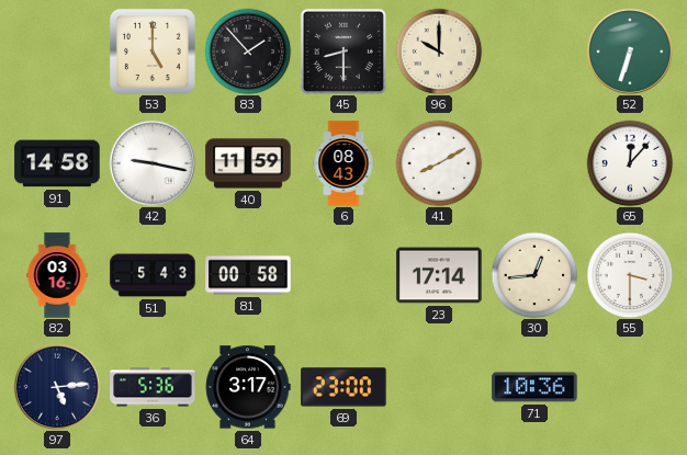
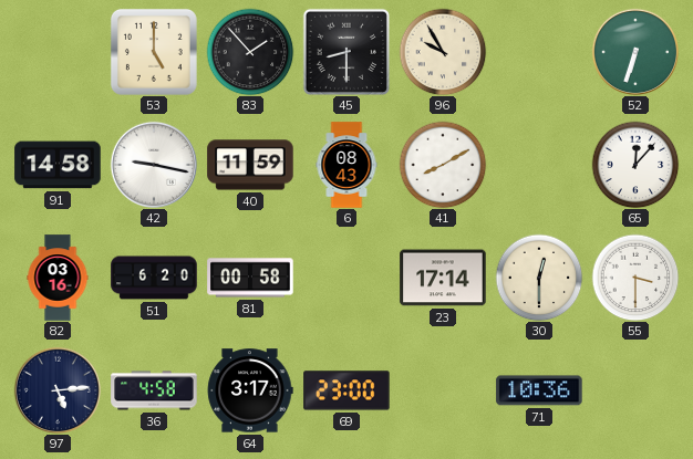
96: 10:00 -> 9:55
51: 5:43 -> 6:20
30: 12:44 -> 12:30
36: 5:36 -> 4:58
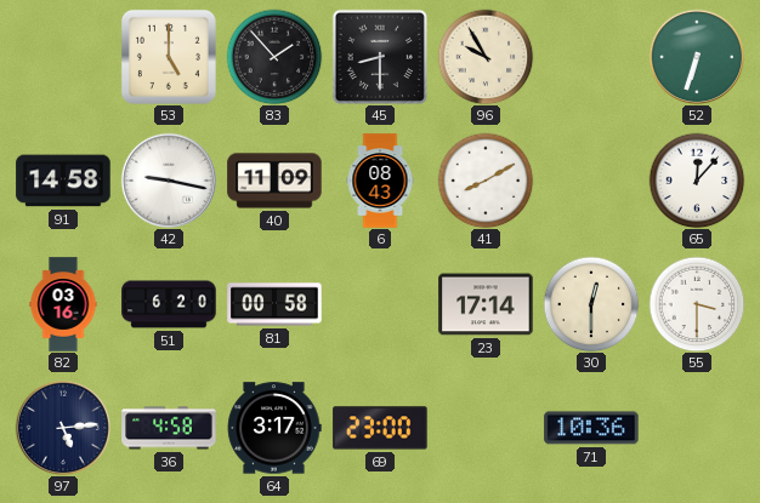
40: 11:59 -> 11:09
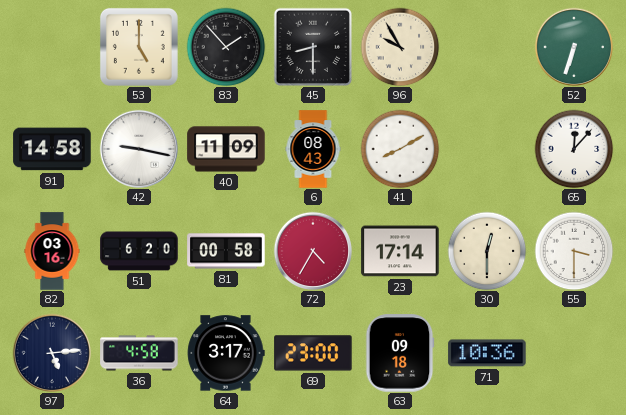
72: none -> 4:35
63: none -> 09:18
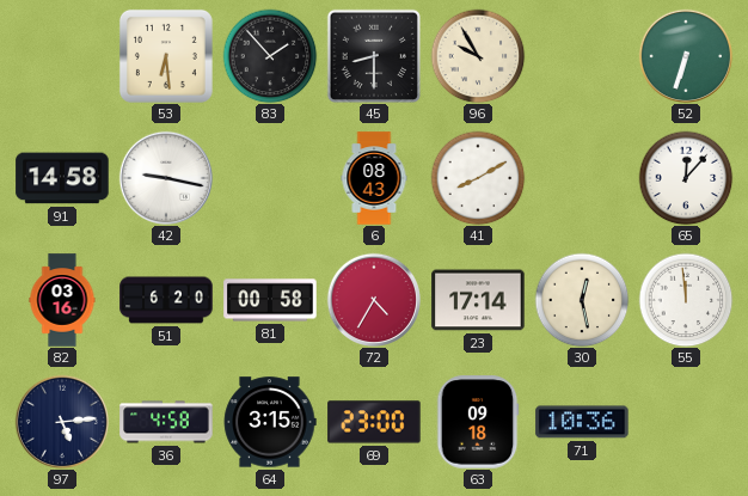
53: 5:00 -> 6:29
40: 11:09 -> none
30: 12:30 -> 12:28
55: 3:30 -> 11:59
64: 3:17 -> 3:15
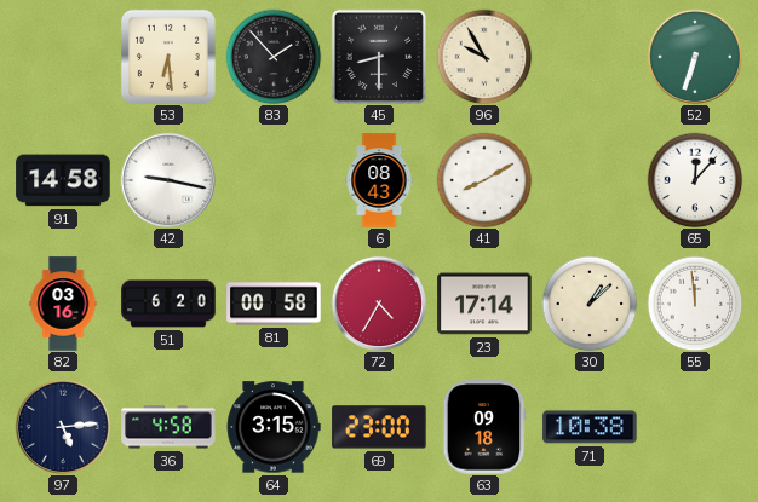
30: 12:28 -> 1:08
71: 10:36 -> 10:38
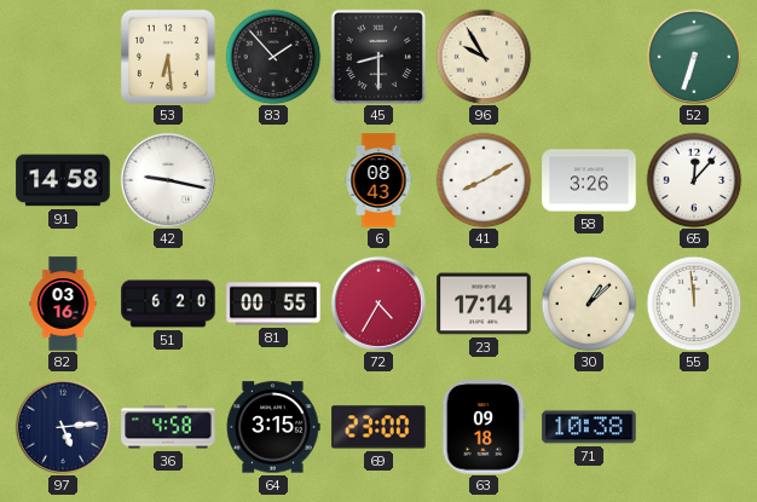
58: none -> 3:26
81: 00:58 -> 00:55
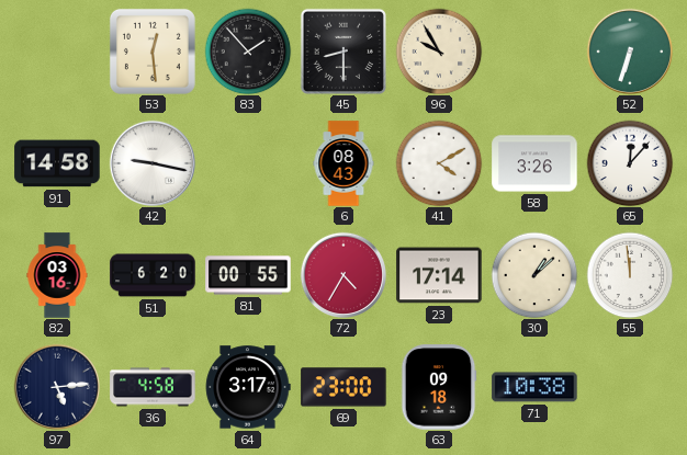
53: 6:29 -> 12:29
41: 8:10 -> 4:10
64: 3:15 -> 3:17
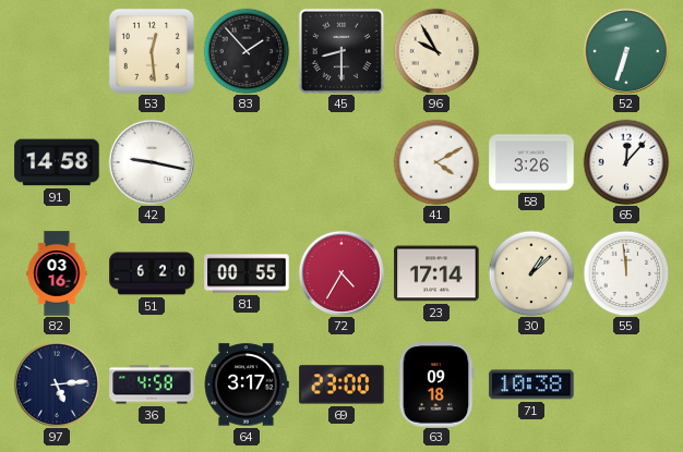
6: 08:43 -> none
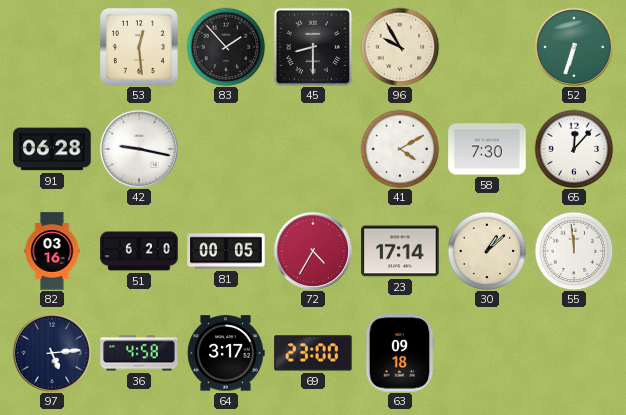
91: 14:58 -> 06:28
58: 3:26 -> 7:30
81: 00:55 -> 00:05
71: 10:38 -> none
